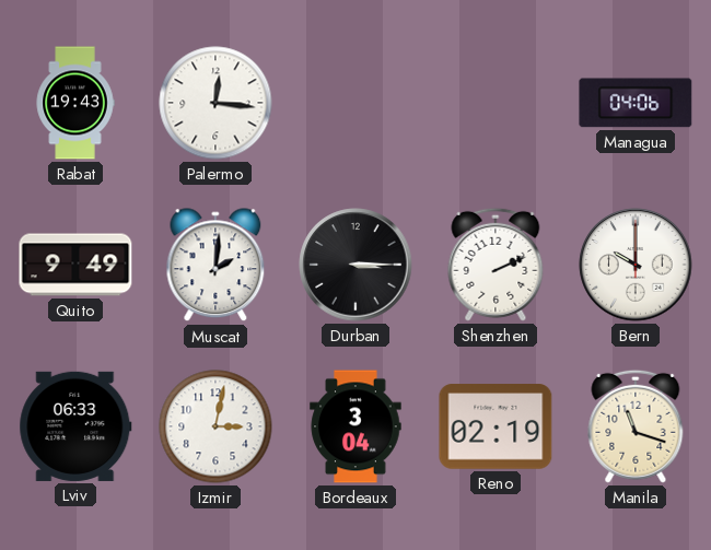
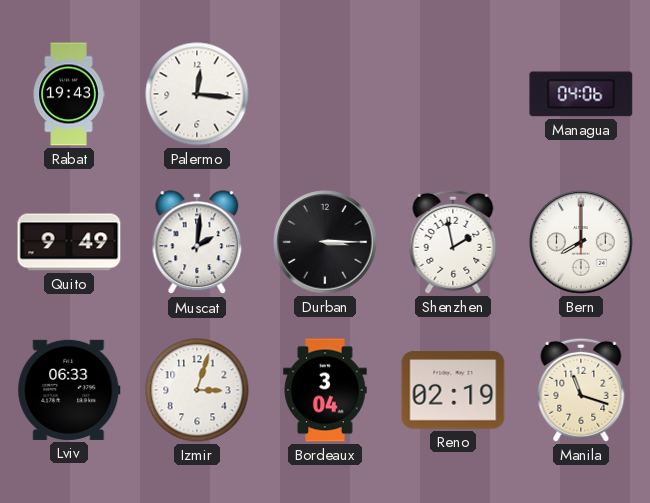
Shenzhen: 2:11 -> 1:58
Bern: 10:00 -> 8:00
Izmir: 3:02 -> 3:03
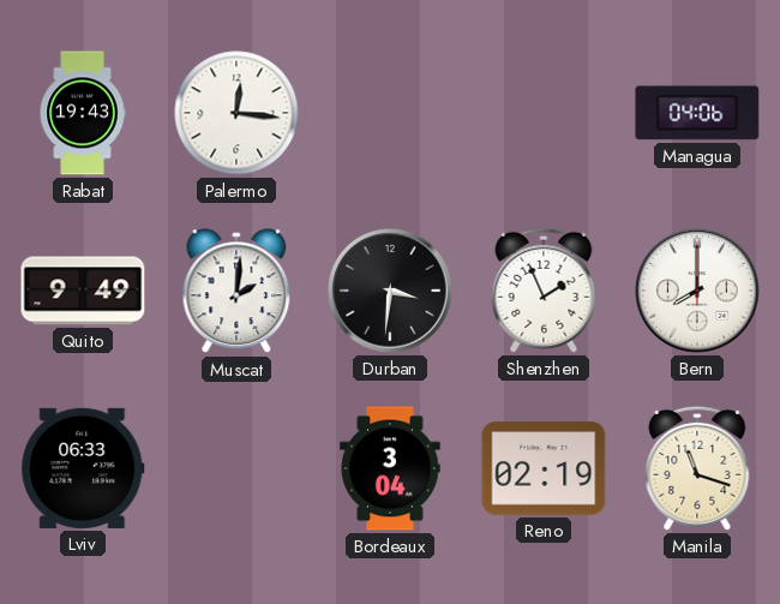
Durban: 3:15 -> 3:31
Shenzhen: 1:58 -> 1:56
Izmir: 3:03 -> none
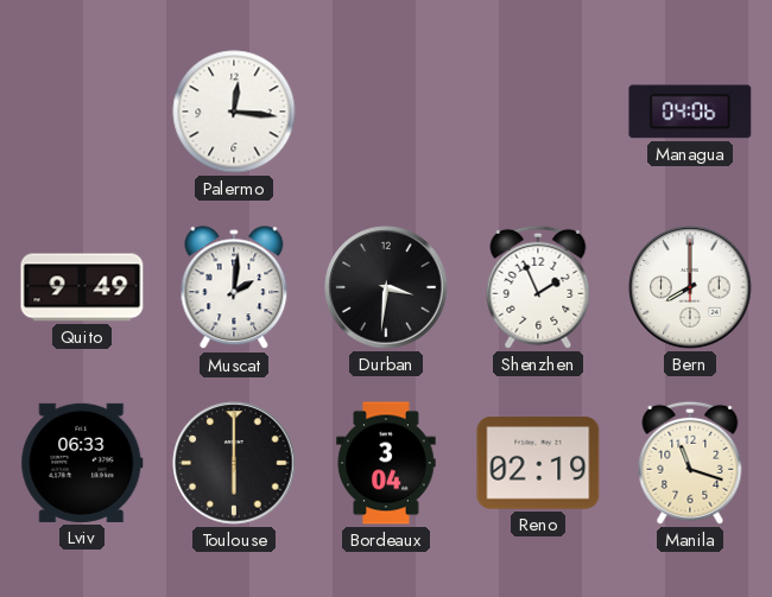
Rabat: 19:43 -> none
Toulouse: none -> 6:00
